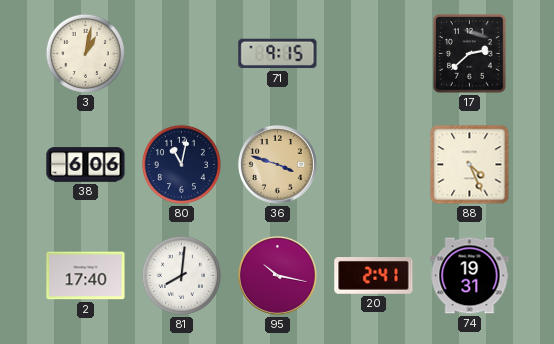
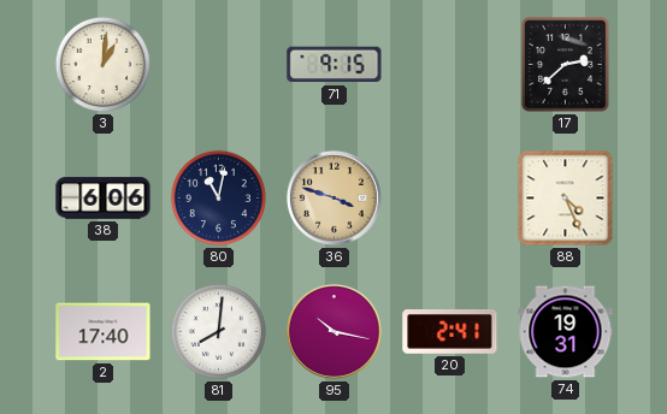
3: 1:02 -> 1:01
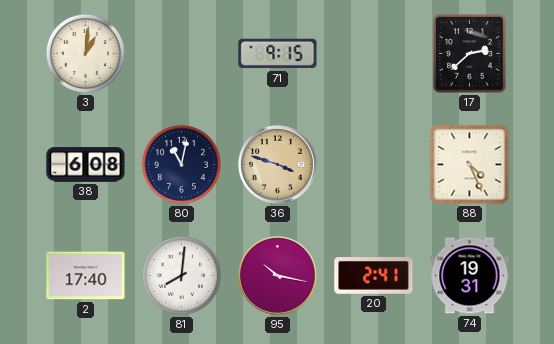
38: 6:06 -> 6:08
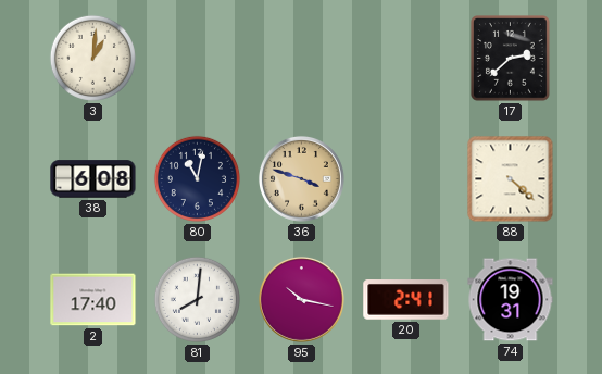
71: 9:15 -> none
88: 4:26 -> 4:22
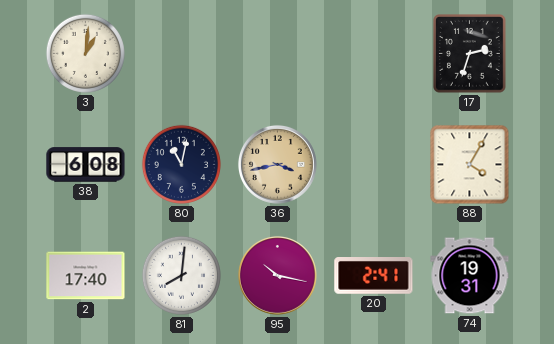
17: 2:38 -> 2:33
36: 3:48 -> 3:43
88: 4:22 -> 4:05
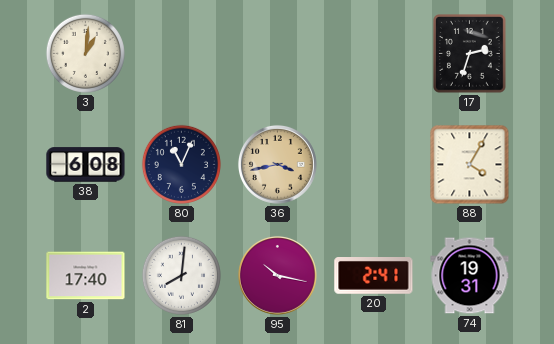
80: 11:02 -> 11:04
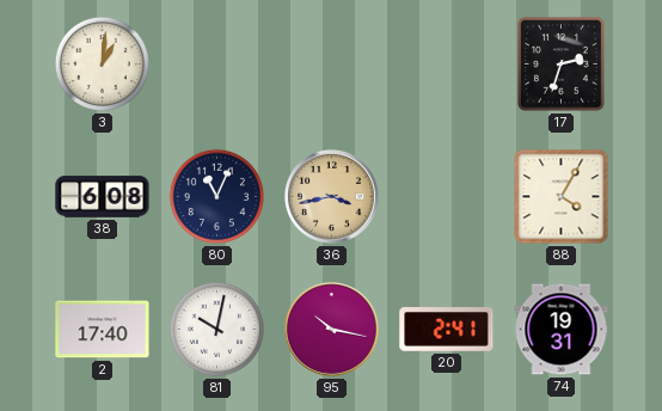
81: 8:01 -> 10:02
